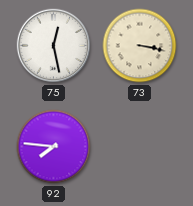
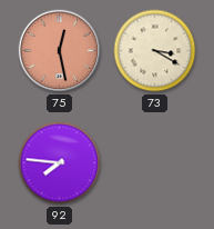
75 dial: white -> salmon
73: 3:17 -> 3:20
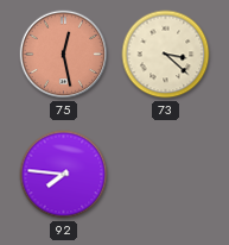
73: 3:20 -> 3:22
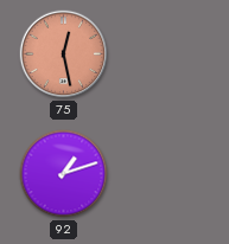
73: 3:22 -> none
92: 7:46 -> 1:12
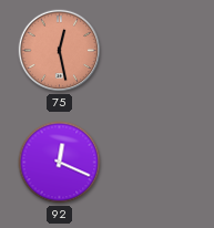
92: 1:12 -> 12:19
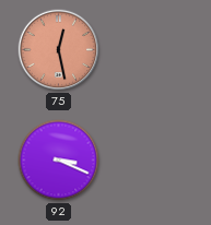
92: 12:19 -> 3:19
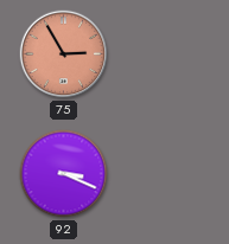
75: 12:28 -> 2:55
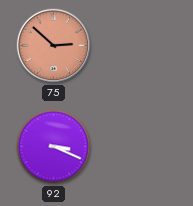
75: 2:55 -> 2:52
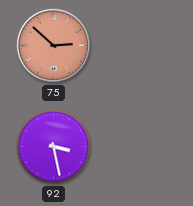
92: 3:19 -> 3:28
